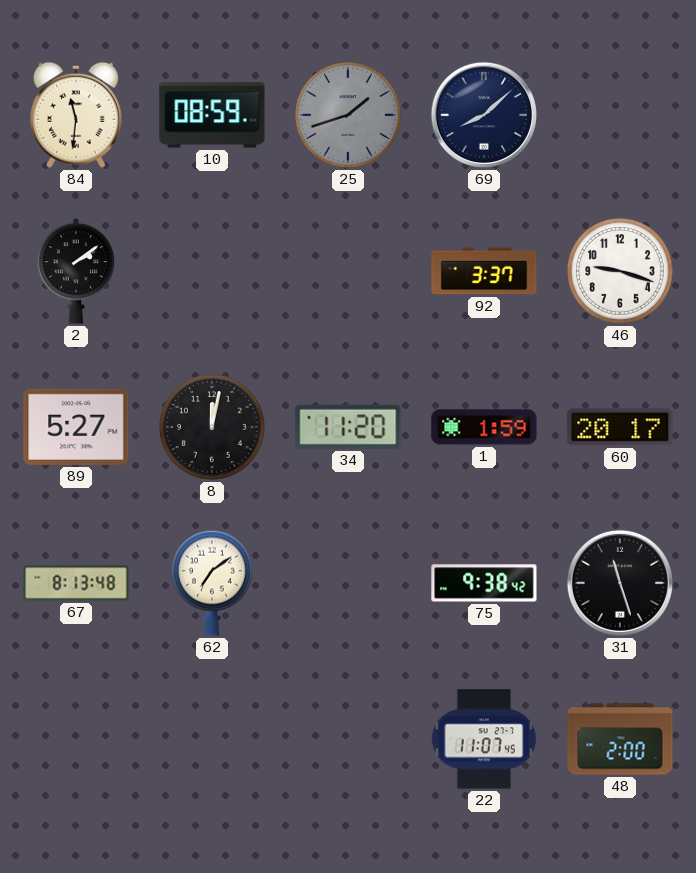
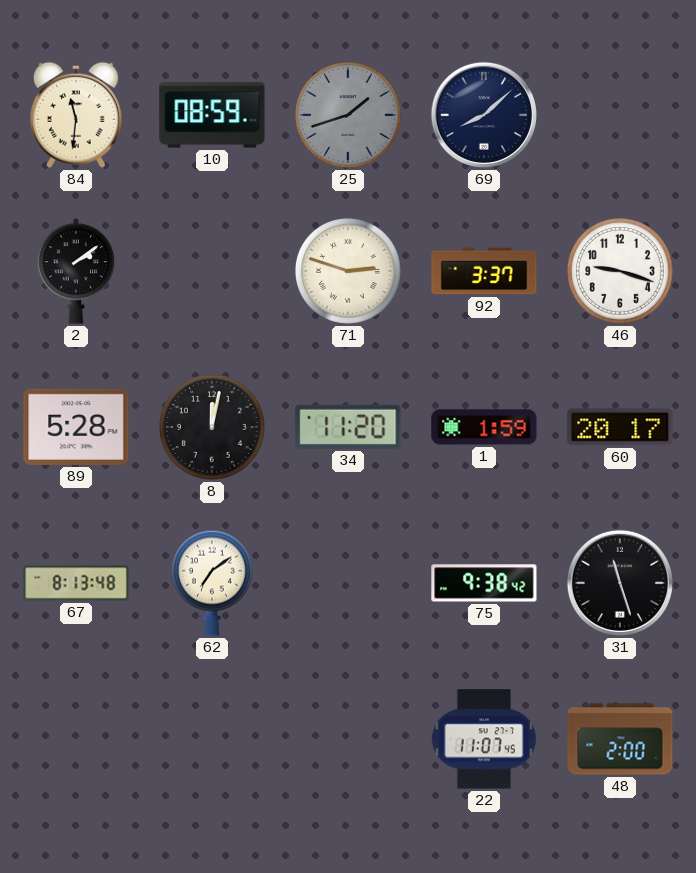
71: none -> 2:48
89: 5:27 -> 5:28
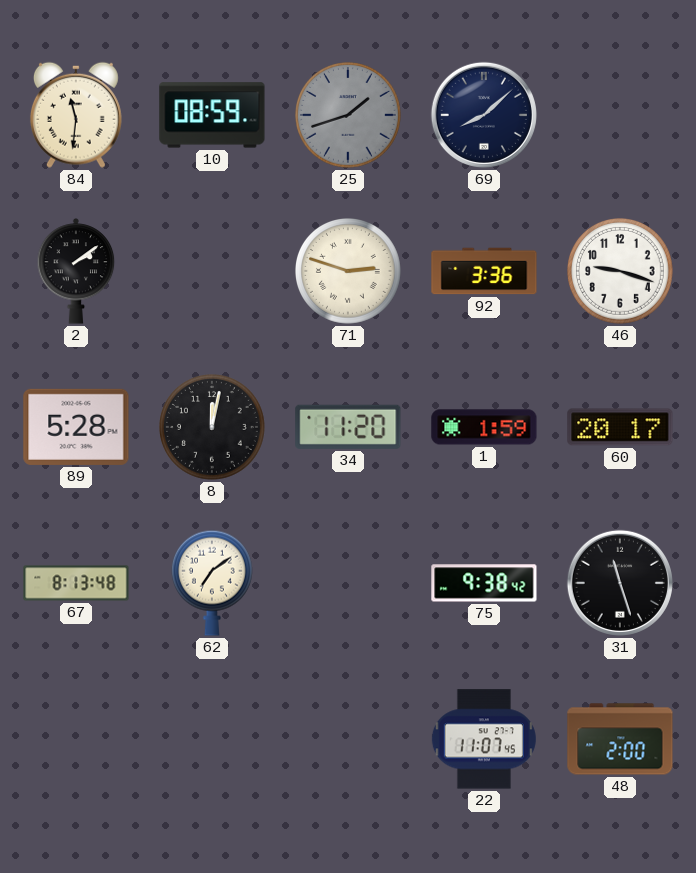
92: 3:37 -> 3:36
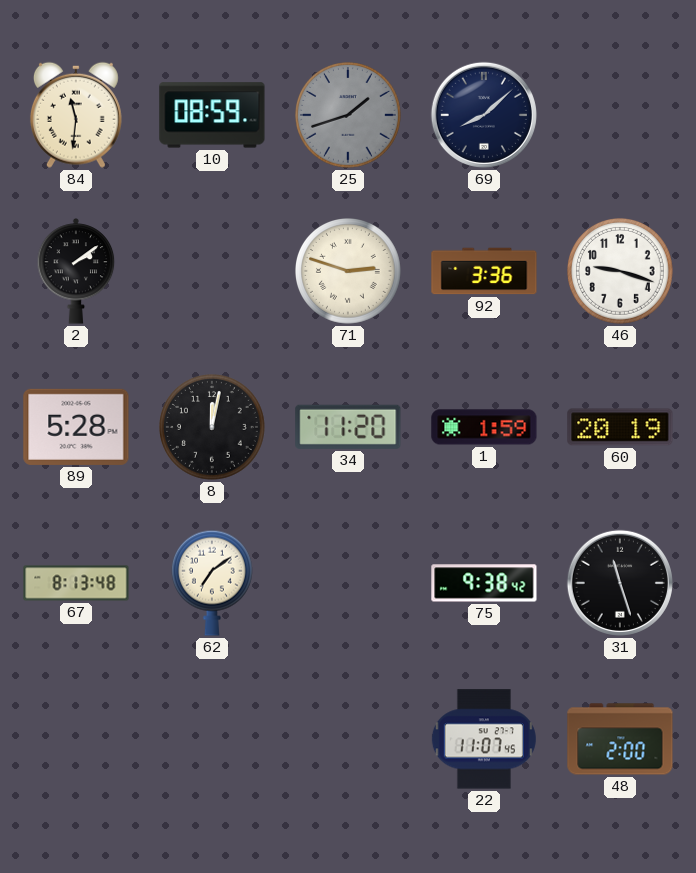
60: 20:17 -> 20:19
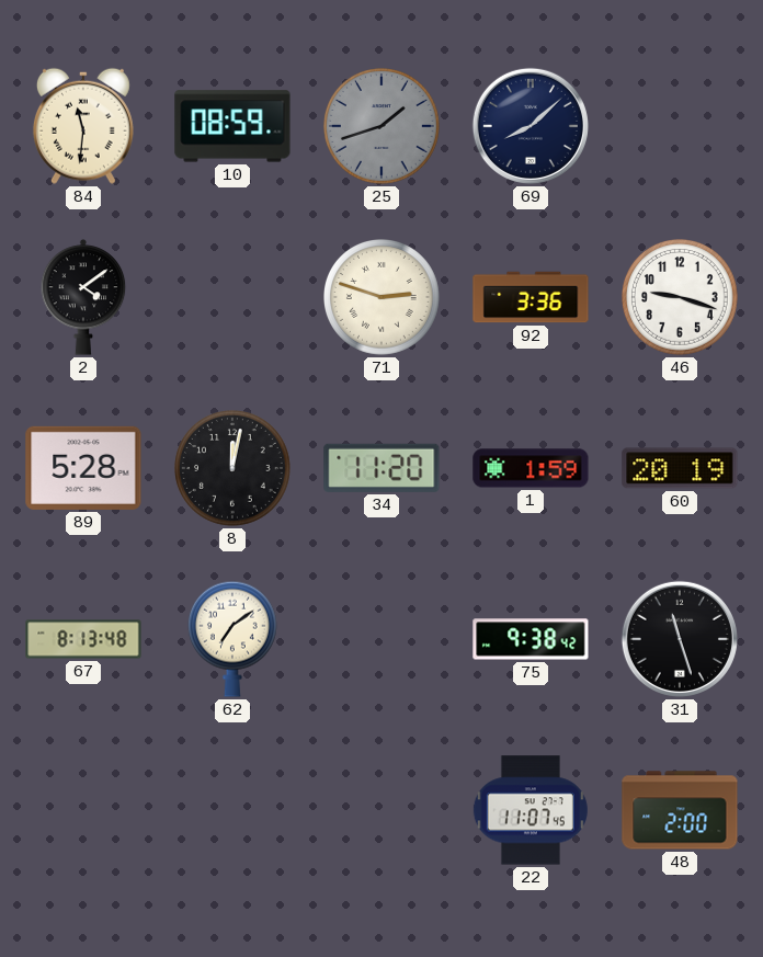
2: 2:09 -> 4:09
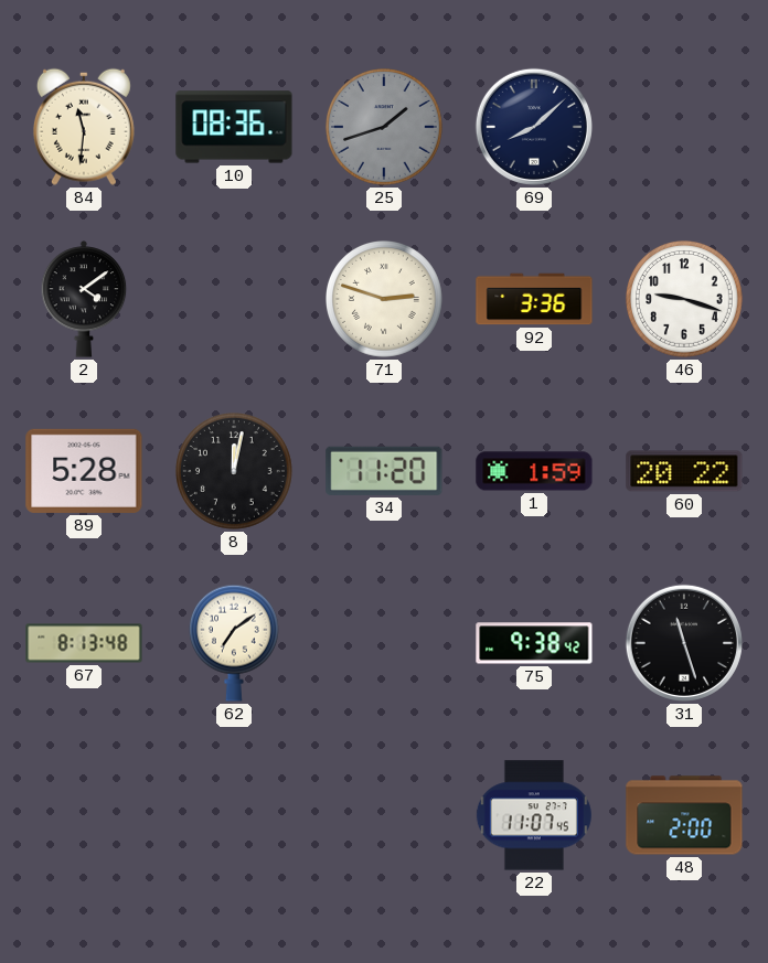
10: 08:59 -> 08:36
60: 20:19 -> 20:22
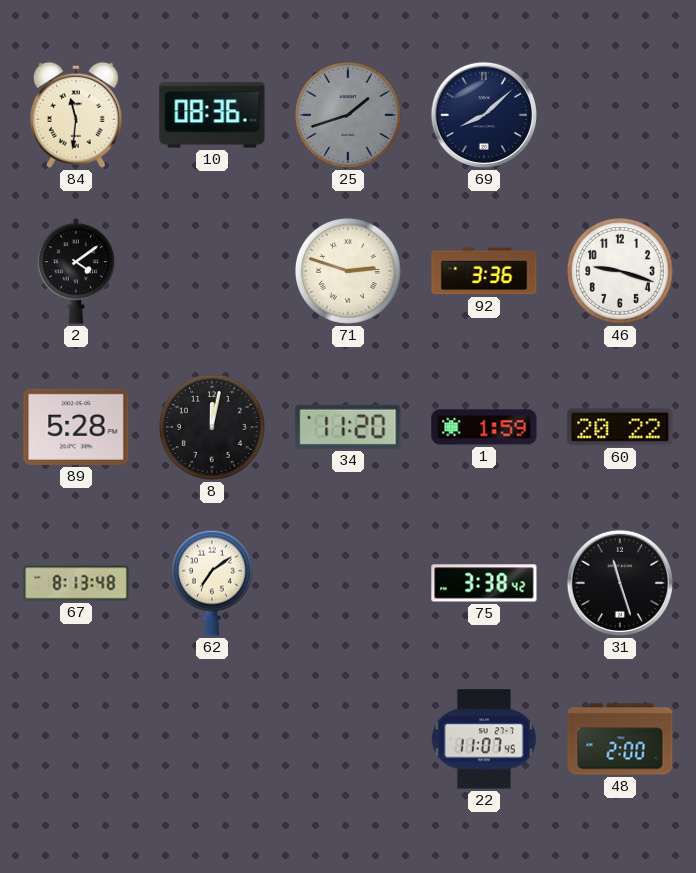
75: 9:38 -> 3:38
